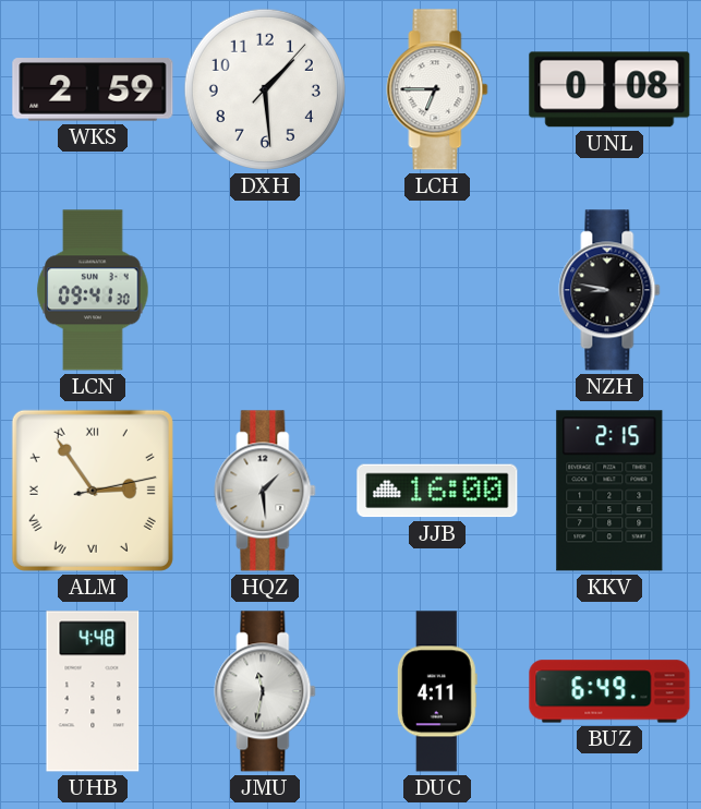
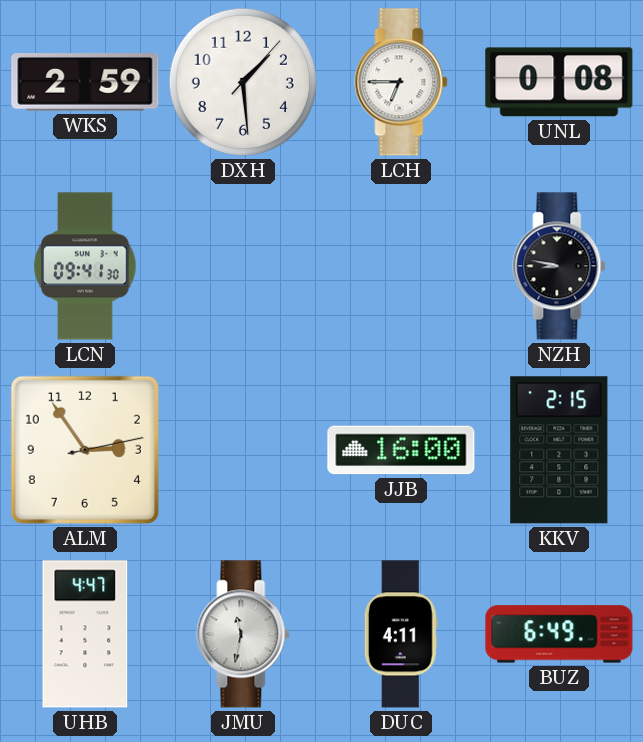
ALM numerals: Roman -> Arabic
HQZ: 1:29 -> none
UHB: 4:48 -> 4:47
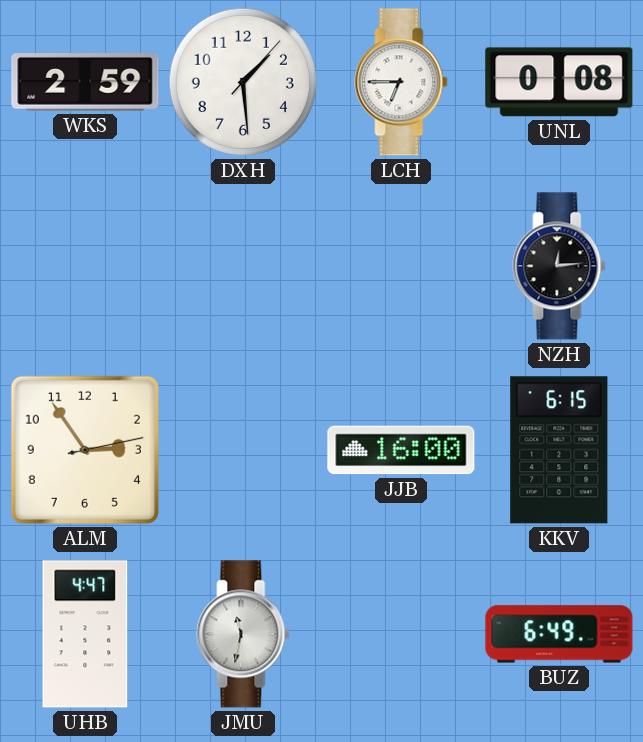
LCN: 09:41 -> none
NZH: 8:47 -> 12:14
KKV: 2:15 -> 6:15
DUC: 4:11 -> none
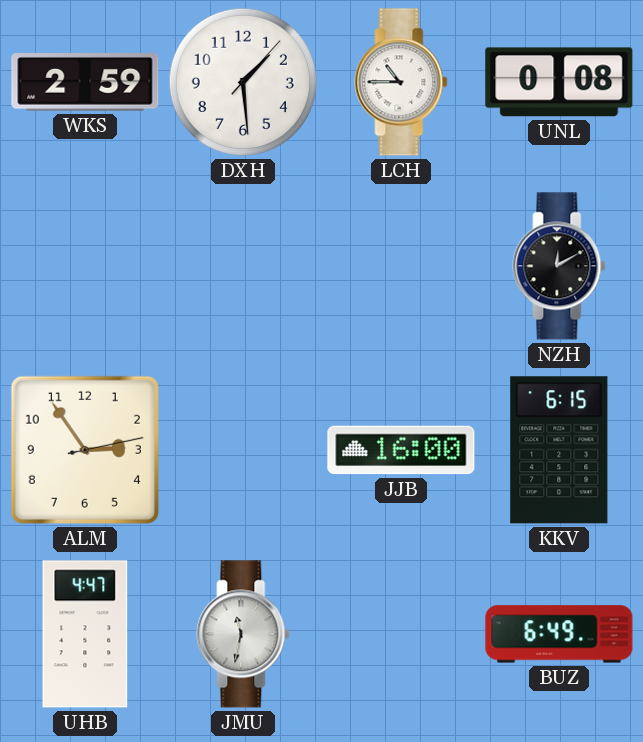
LCH: 6:45 -> 10:45
NZH: 12:14 -> 12:10
